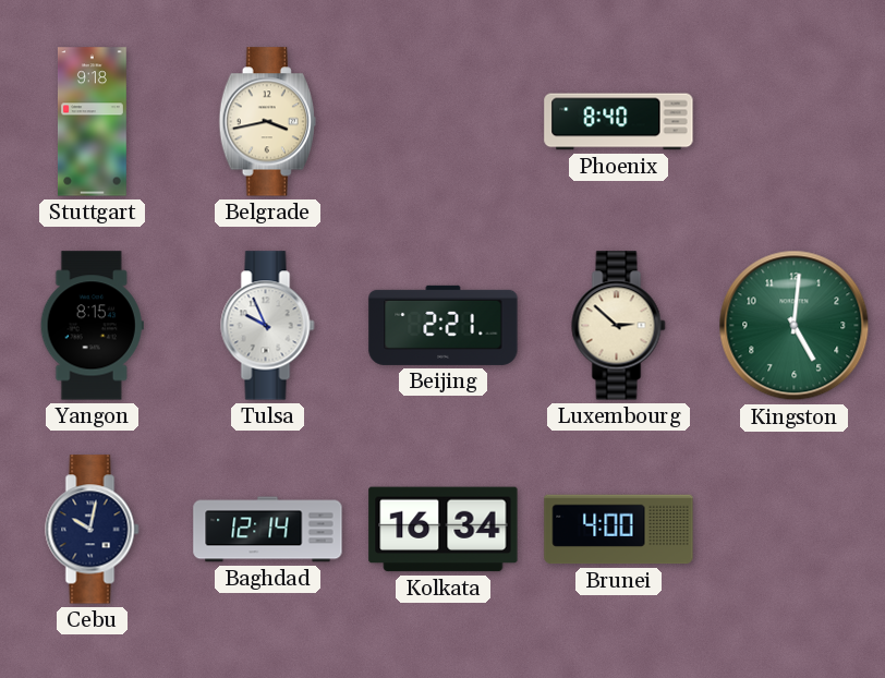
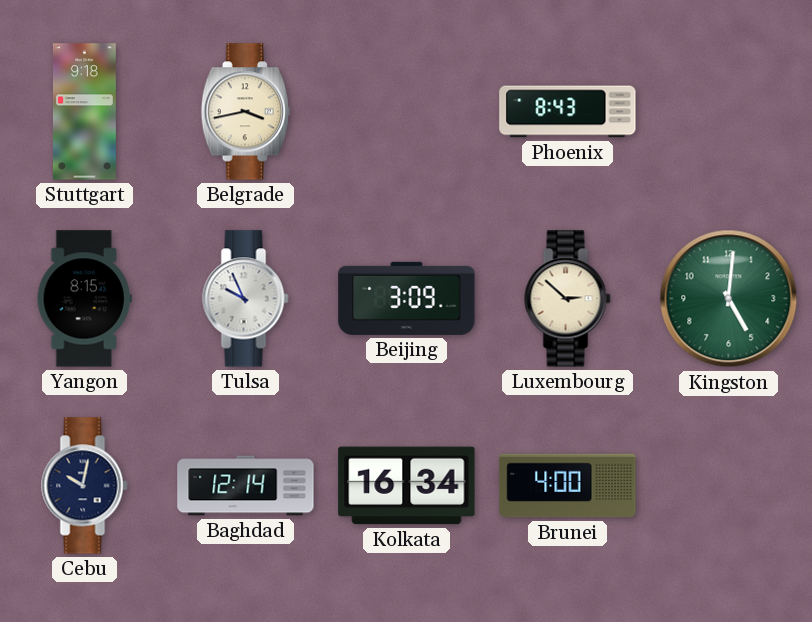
Phoenix: 8:40 -> 8:43
Beijing: 2:21 -> 3:09
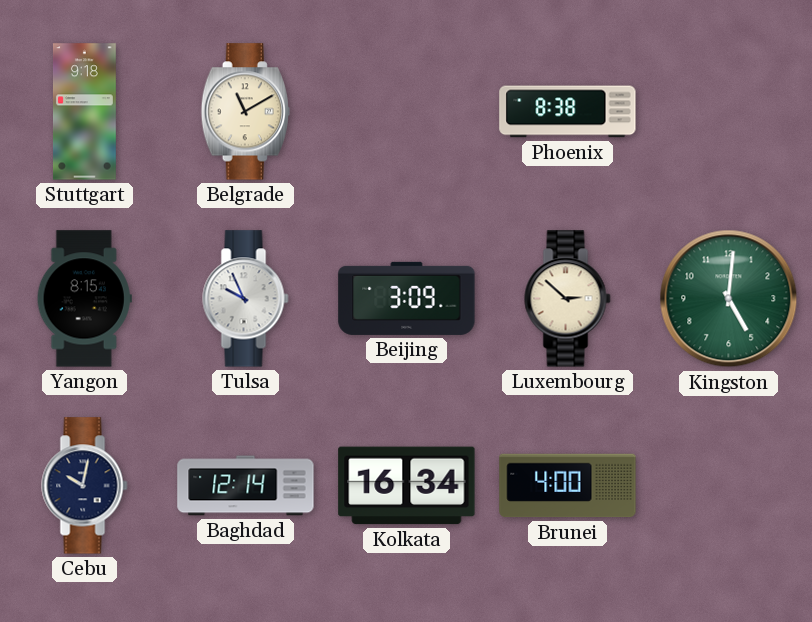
Belgrade: 3:43 -> 11:10
Phoenix: 8:43 -> 8:38
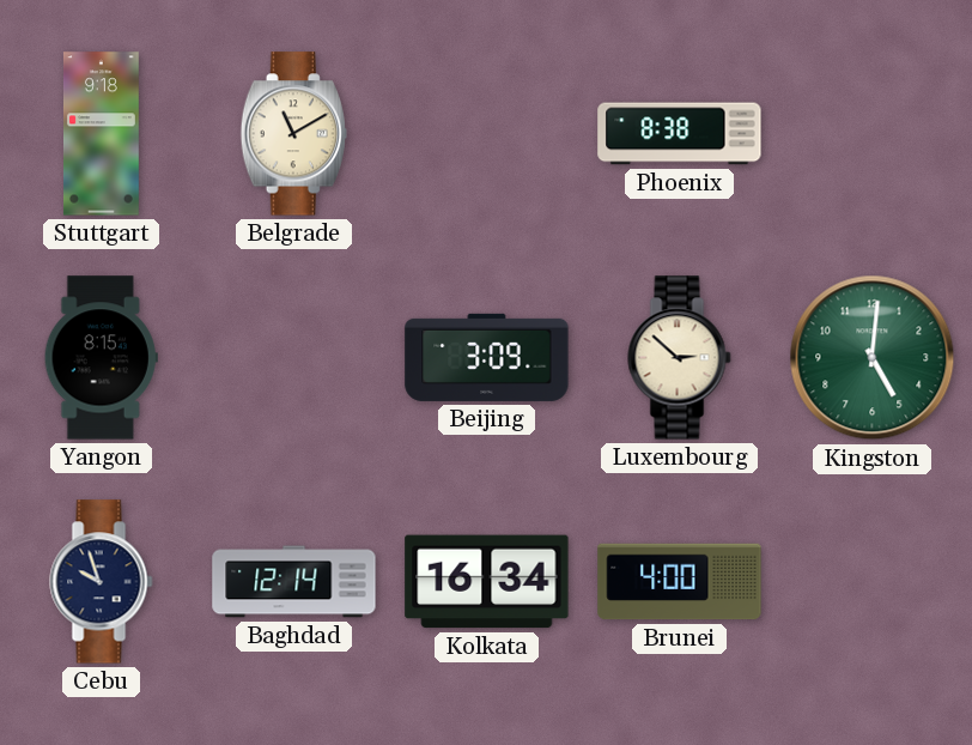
Tulsa: 9:56 -> none
Cebu: 10:02 -> 9:57
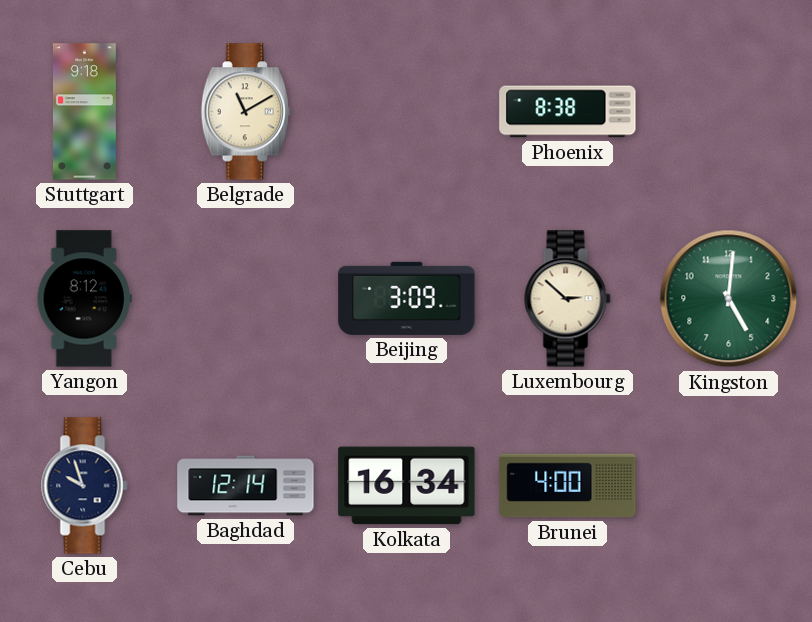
Yangon: 8:15 -> 8:12
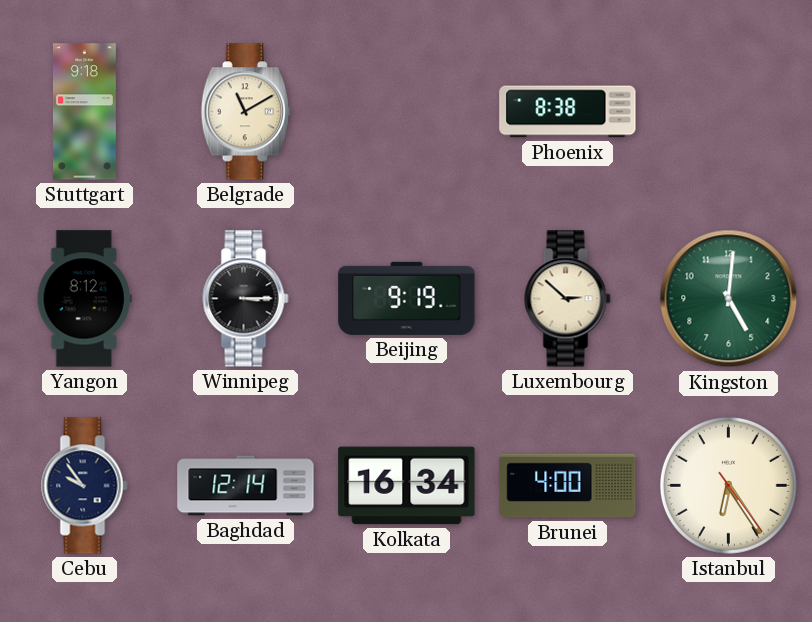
Winnipeg: none -> 3:15
Beijing: 3:09 -> 9:19
Cebu: 9:57 -> 9:54
Istanbul: none -> 6:24
